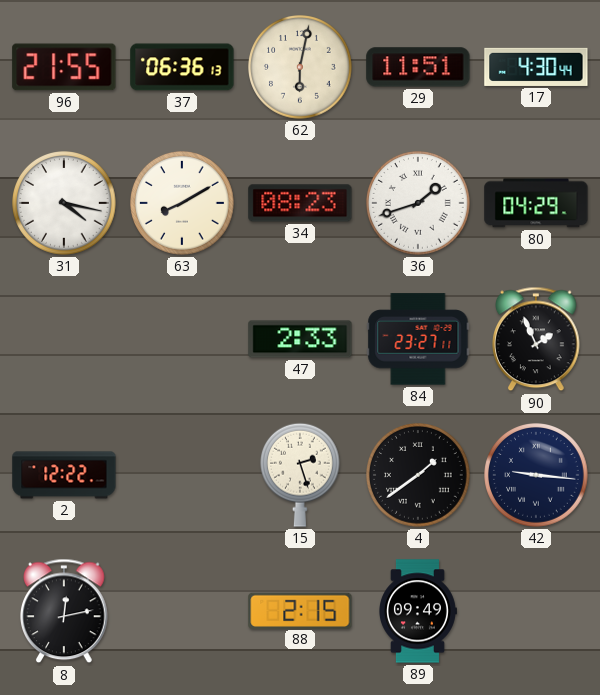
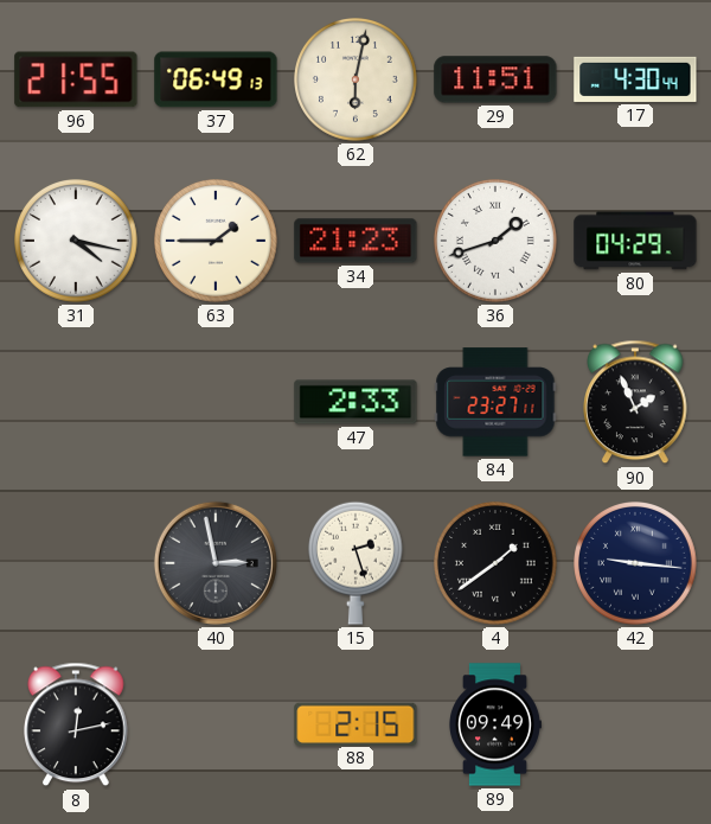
37: 06:36 -> 06:49
63: 8:10 -> 1:45
34: 08:23 -> 21:23
2: 12:22 -> none
40: none -> 2:58
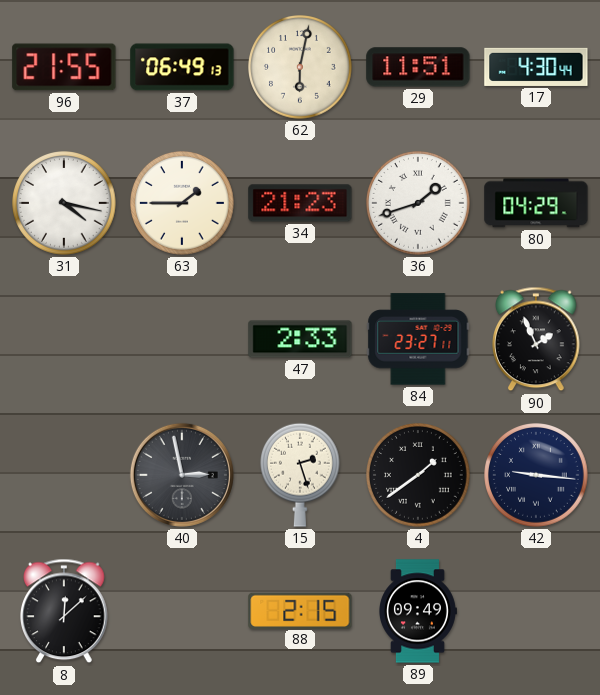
8: 12:13 -> 12:08
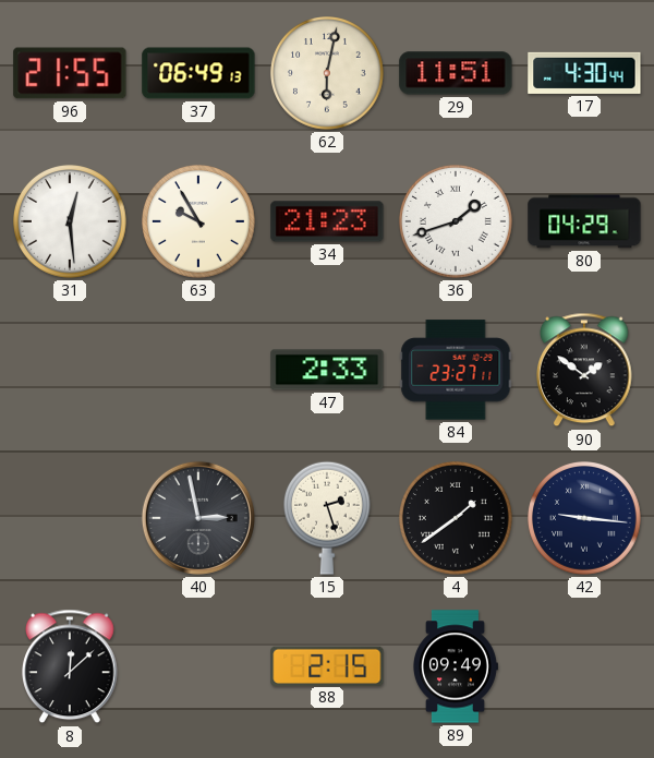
31: 4:17 -> 12:29
63: 1:45 -> 9:55
90: 1:56 -> 1:51
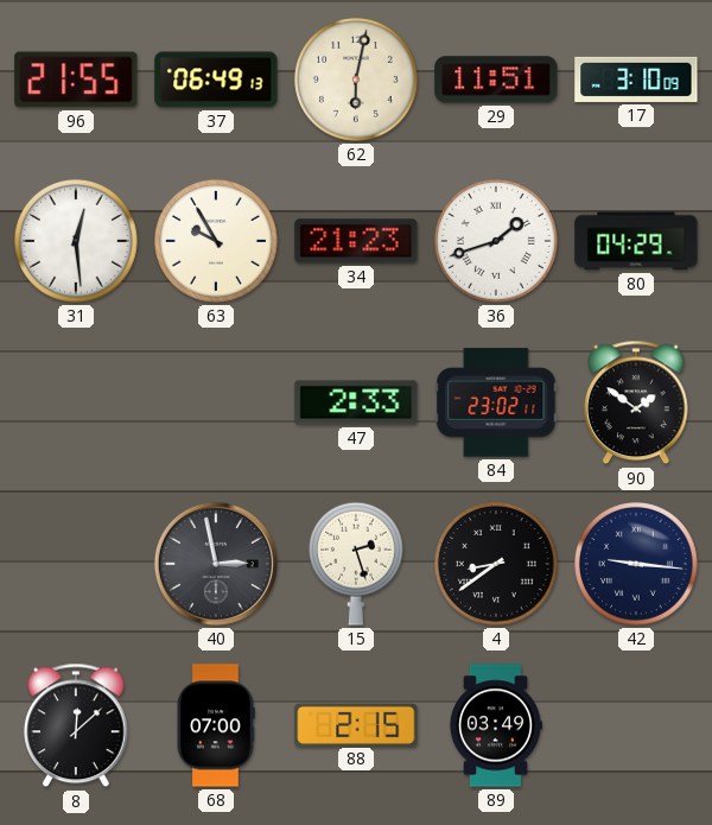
17: 4:30 -> 3:10
84: 23:27 -> 23:02
4: 1:39 -> 8:39
68: none -> 07:00
89: 09:49 -> 03:49
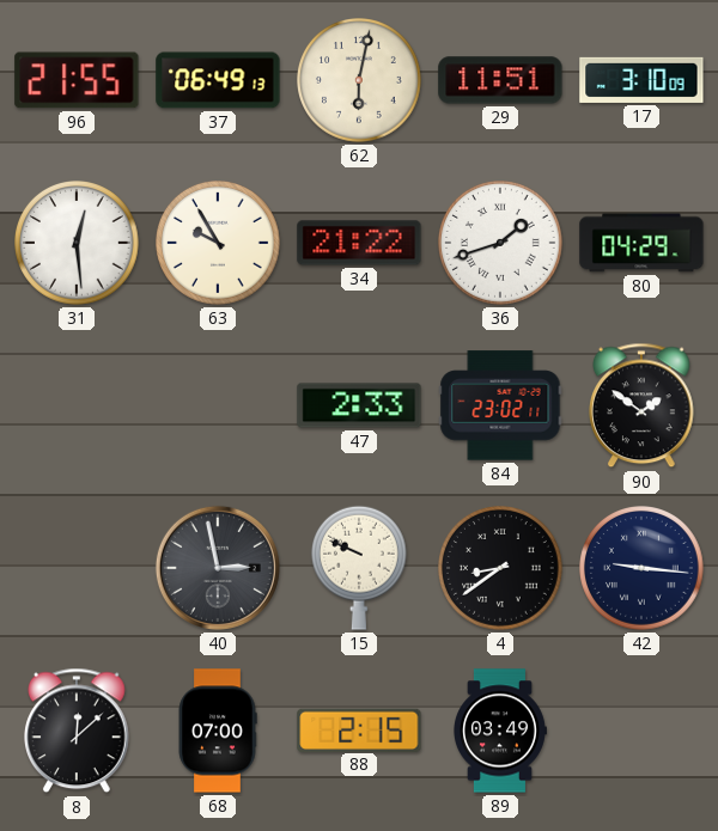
34: 21:23 -> 21:22
15: 2:27 -> 9:49
